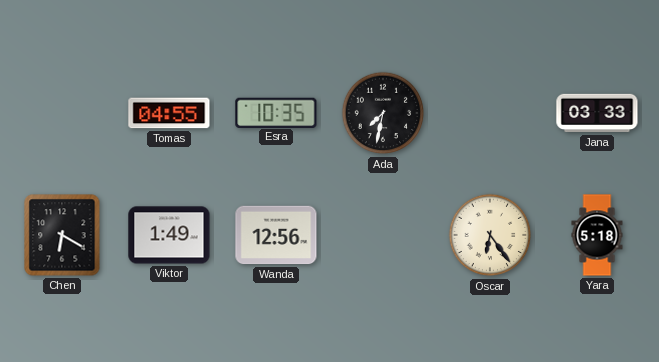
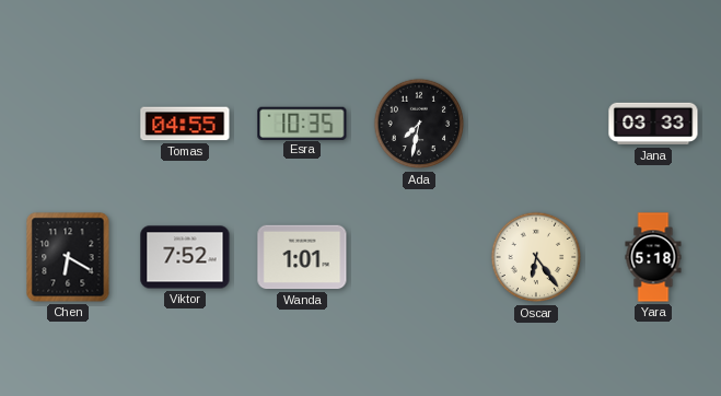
Viktor: 1:49 -> 7:52
Wanda: 12:56 -> 1:01
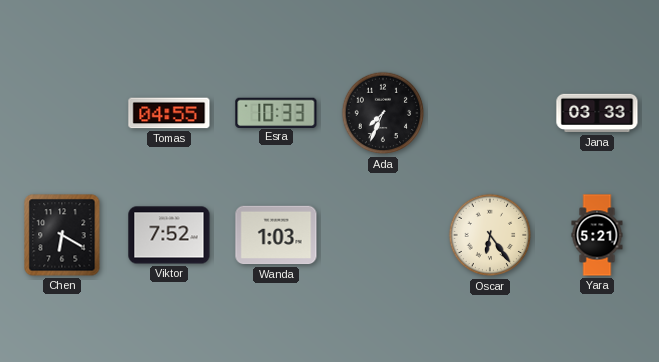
Esra: 10:35 -> 10:33
Ada: 7:32 -> 7:34
Wanda: 1:01 -> 1:03
Yara: 5:18 -> 5:21
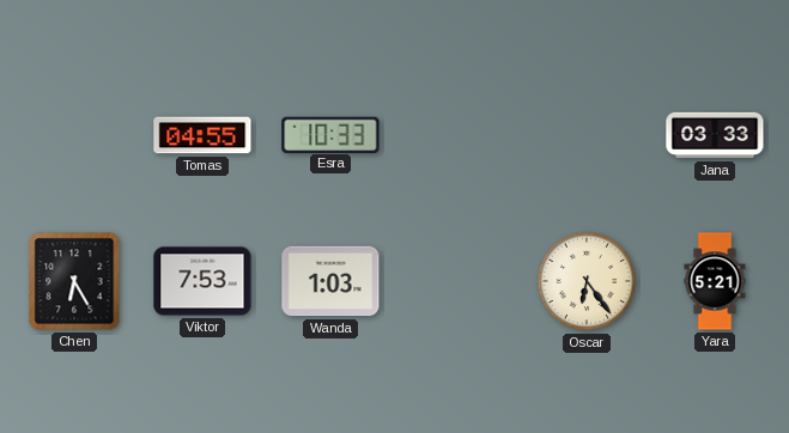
Ada: 7:34 -> none
Chen: 6:20 -> 6:25
Viktor: 7:52 -> 7:53
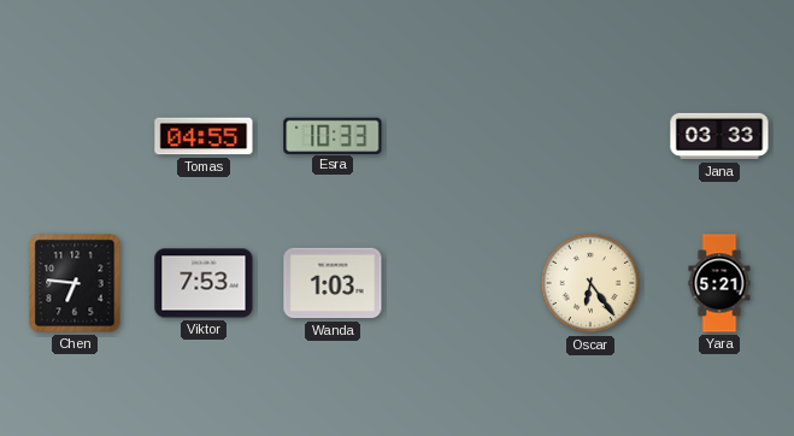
Chen: 6:25 -> 6:46
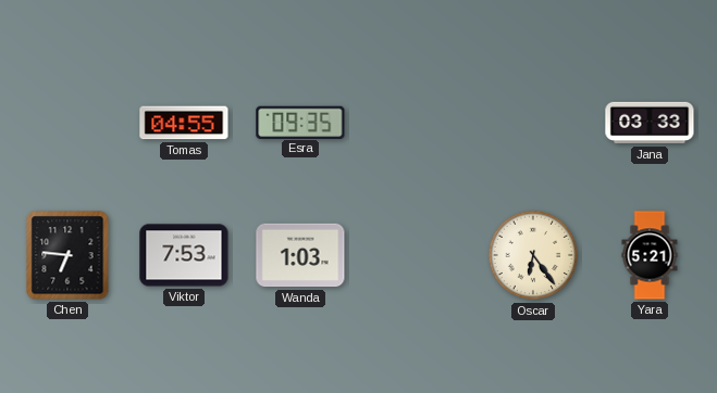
Esra: 10:33 -> 09:35
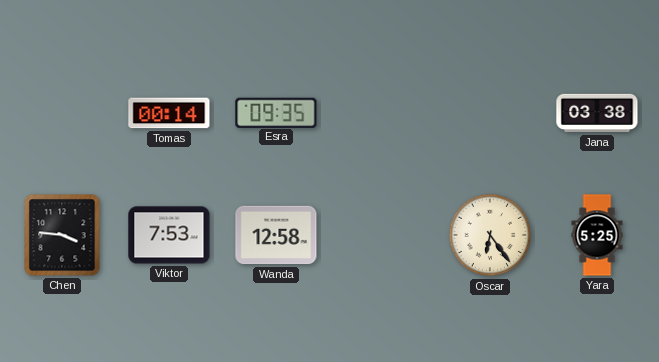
Tomas: 04:55 -> 00:14
Jana: 03:33 -> 03:38
Chen: 6:46 -> 3:46
Wanda: 1:03 -> 12:58
Yara: 5:21 -> 5:25
